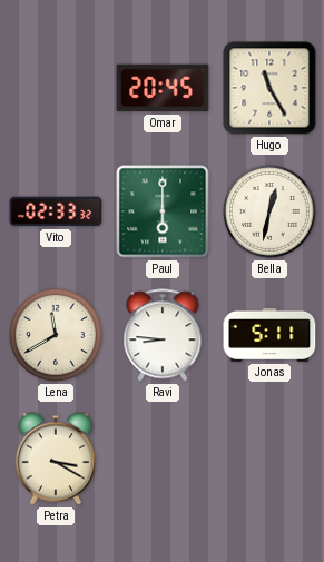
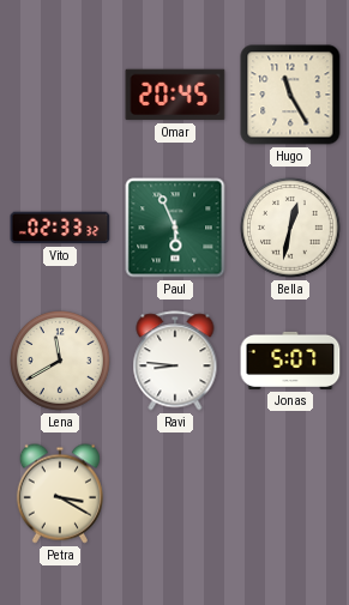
Paul: 6:00 -> 5:56
Jonas: 5:11 -> 5:07
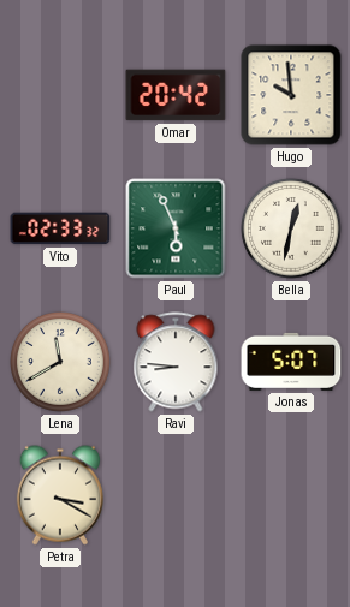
Omar: 20:45 -> 20:42
Hugo: 11:25 -> 9:59
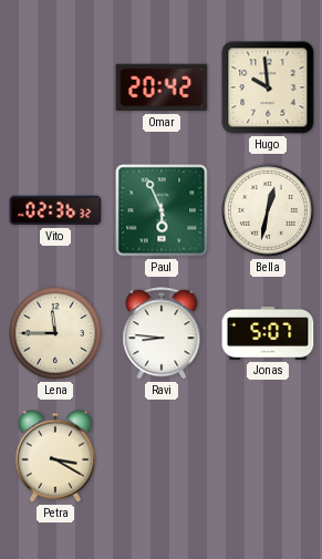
Vito: 02:33 -> 02:36
Lena: 11:40 -> 11:45
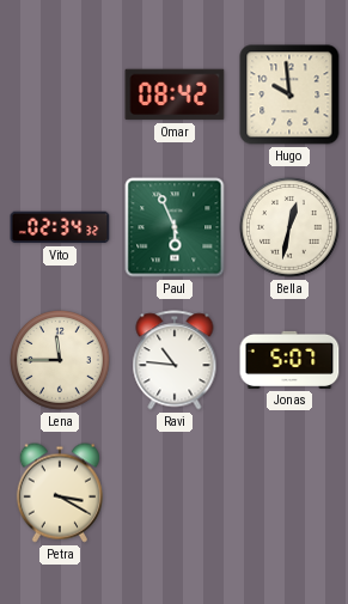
Omar: 20:42 -> 08:42
Vito: 02:36 -> 02:34
Ravi: 8:46 -> 10:46
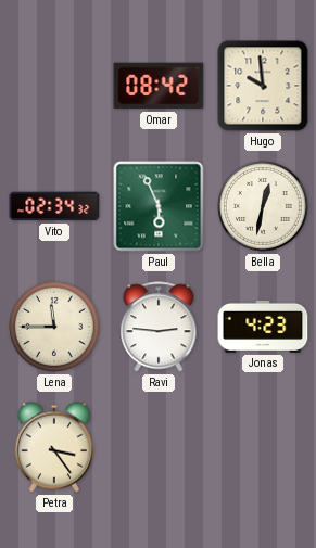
Ravi: 10:46 -> 2:46
Jonas: 5:07 -> 4:23
Petra: 3:20 -> 3:24
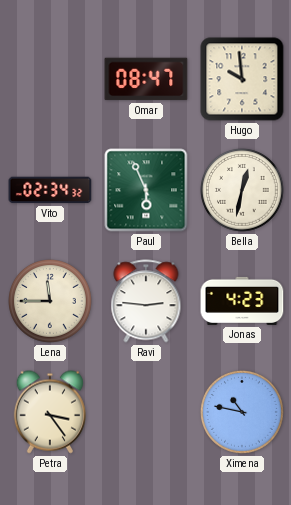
Omar: 08:42 -> 08:47
Ximena: none -> 10:47
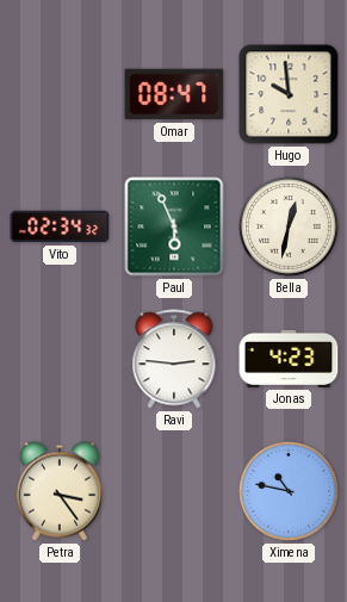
Lena: 11:45 -> none
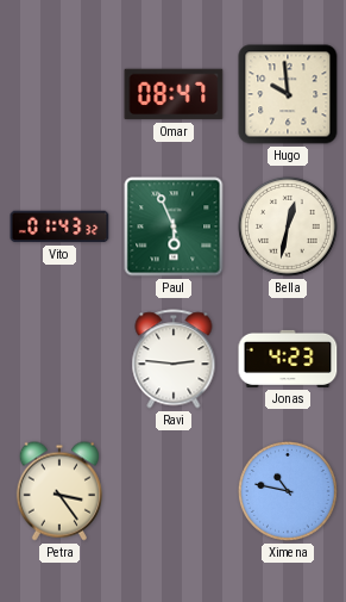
Vito: 02:34 -> 01:43
